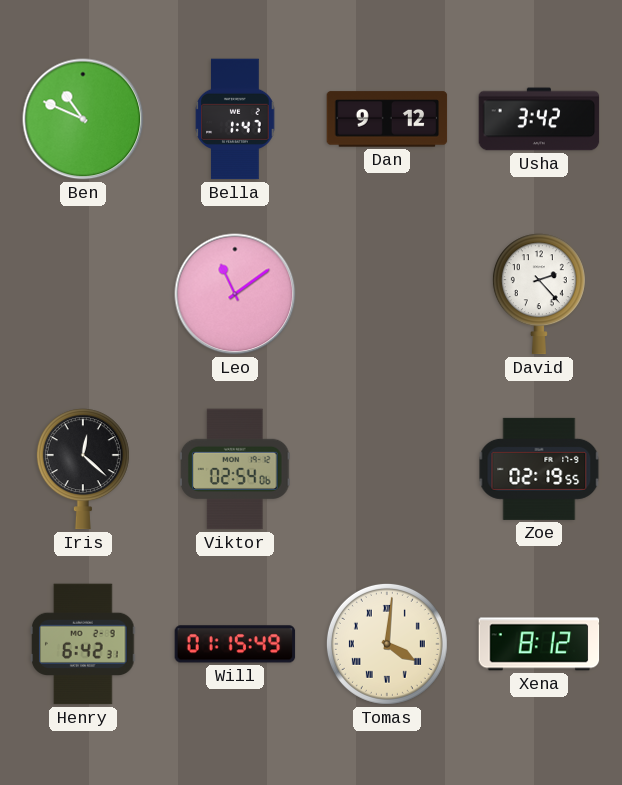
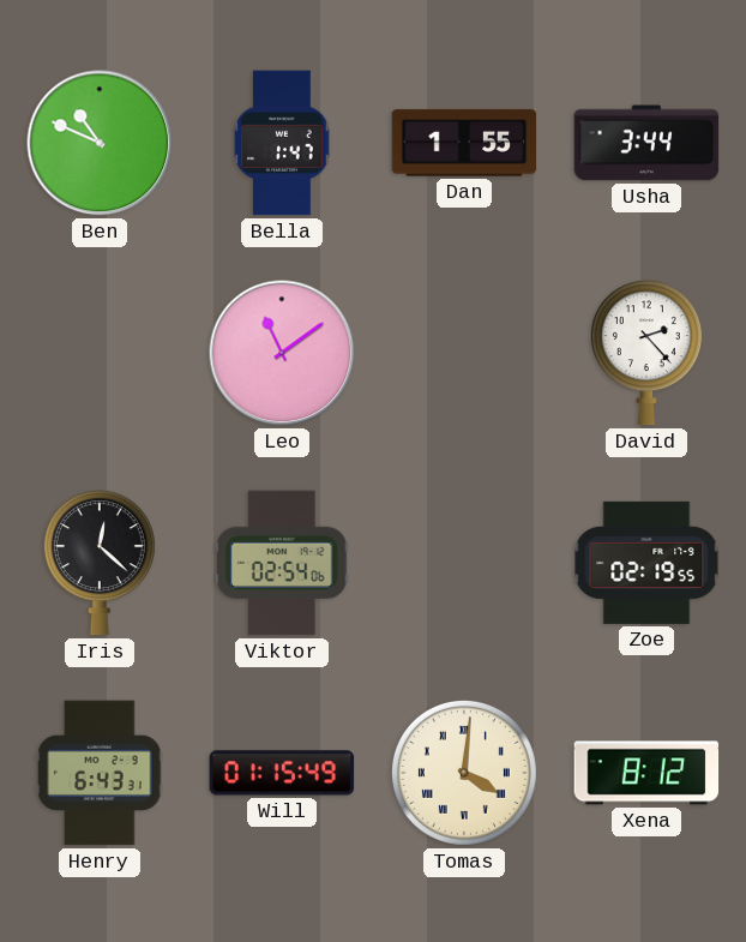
Dan: 9:12 -> 1:55
Usha: 3:42 -> 3:44
Henry: 6:42 -> 6:43
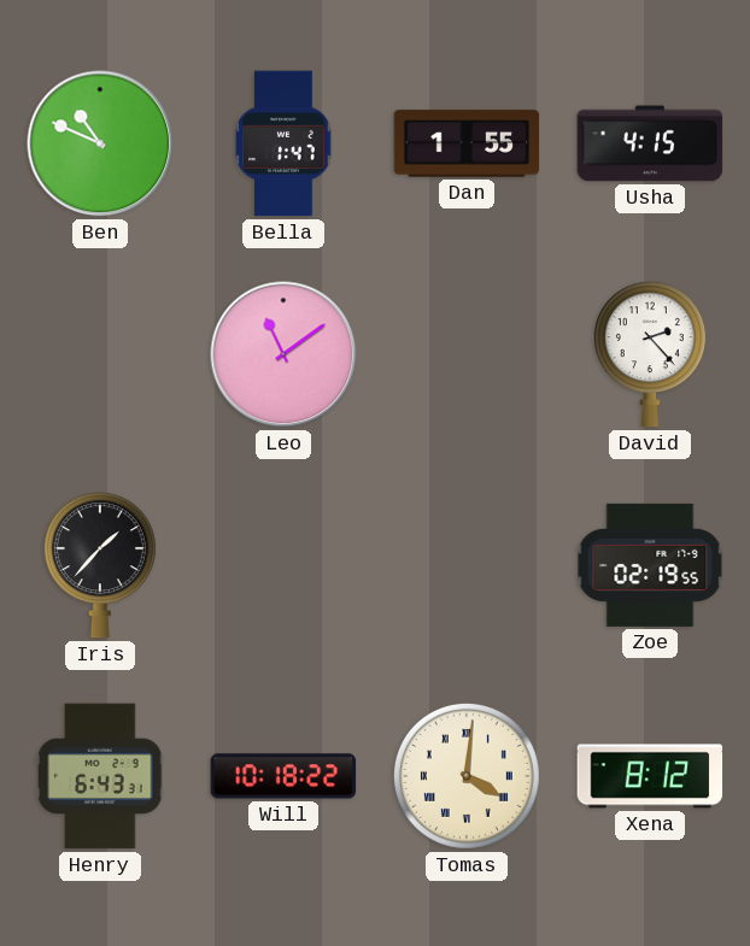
Usha: 3:44 -> 4:15
Iris: 12:22 -> 1:37
Viktor: 02:54 -> none
Will: 01:15 -> 10:18
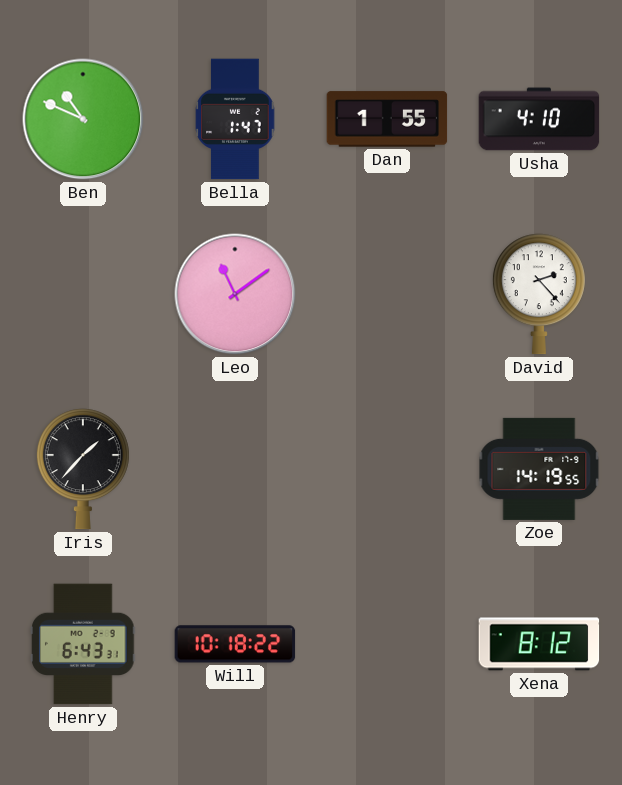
Usha: 4:15 -> 4:10
Zoe: 02:19 -> 14:19
Tomas: 4:01 -> none
